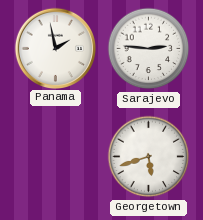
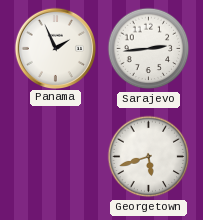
Panama: 1:58 -> 1:56
Sarajevo: 2:46 -> 2:44
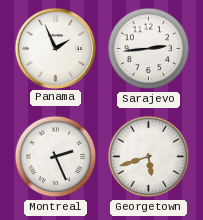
Montreal: none -> 2:26
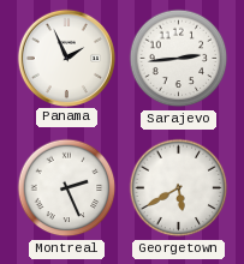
Georgetown: 5:42 -> 5:40
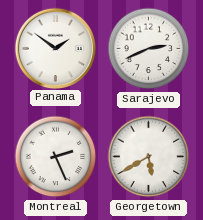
Panama: 1:56 -> 1:51
Sarajevo: 2:44 -> 2:41
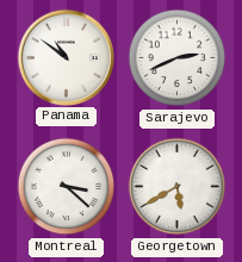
Panama: 1:51 -> 10:51
Montreal: 2:26 -> 3:22
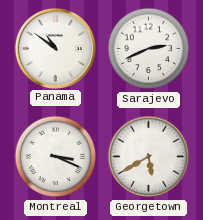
Montreal: 3:22 -> 3:19
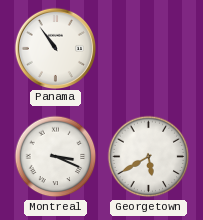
Panama: 10:51 -> 10:54
Sarajevo: 2:41 -> none
